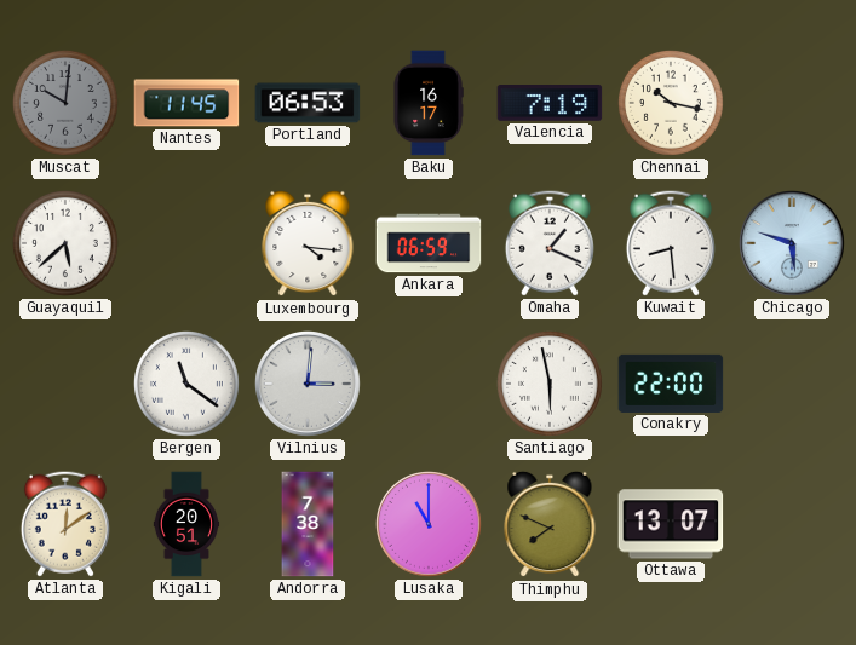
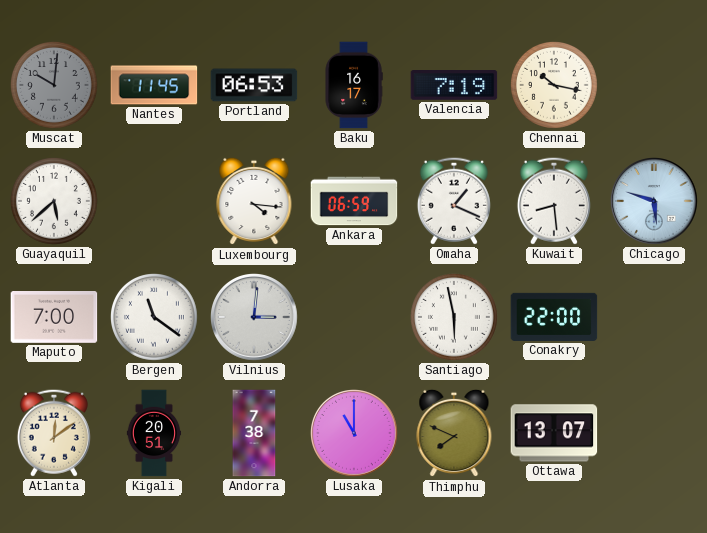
Maputo: none -> 7:00
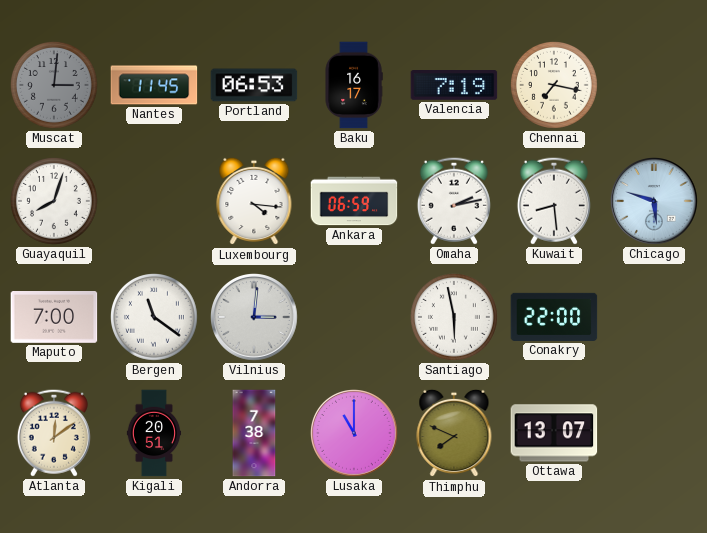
Muscat: 10:01 -> 3:01
Chennai: 10:17 -> 7:17
Guayaquil: 5:38 -> 8:03
Omaha: 1:19 -> 2:13
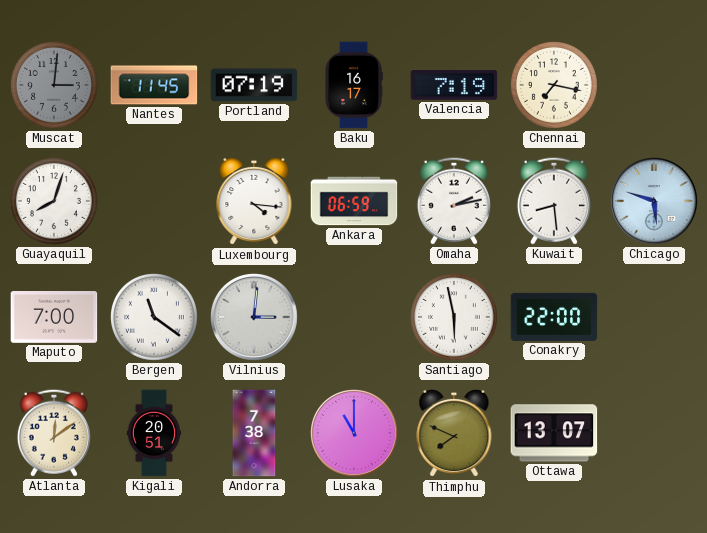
Portland: 06:53 -> 07:19
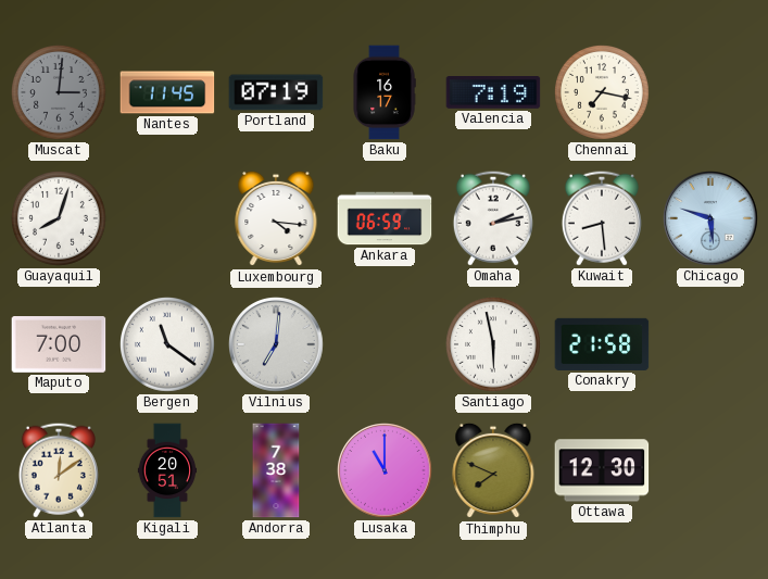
Vilnius: 3:01 -> 7:01
Conakry: 22:00 -> 21:58
Ottawa: 13:07 -> 12:30
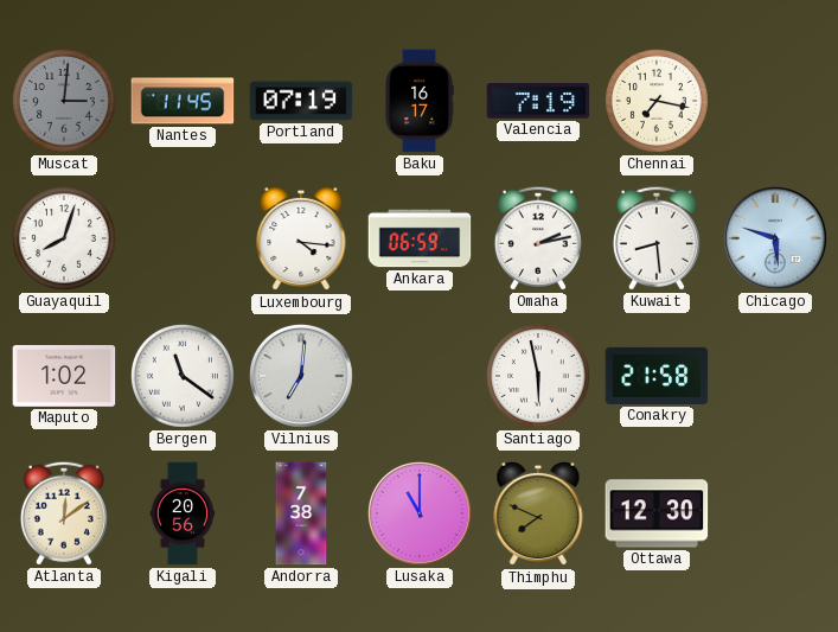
Maputo: 7:00 -> 1:02
Kigali: 20:51 -> 20:56
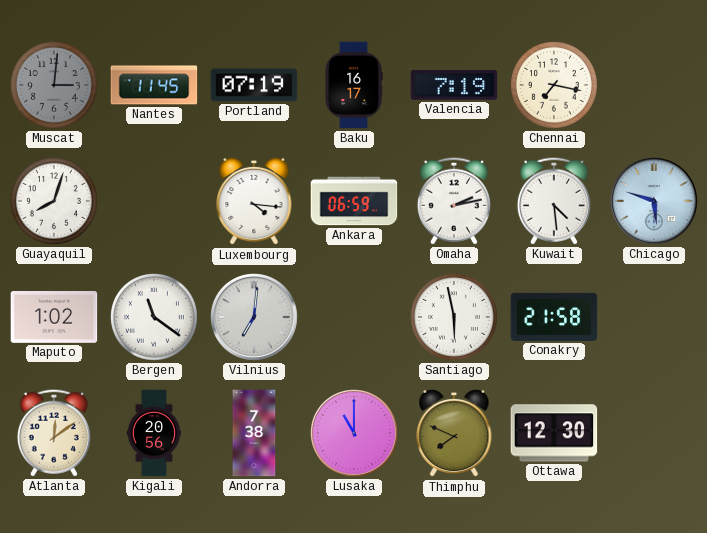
Kuwait: 8:29 -> 4:29
